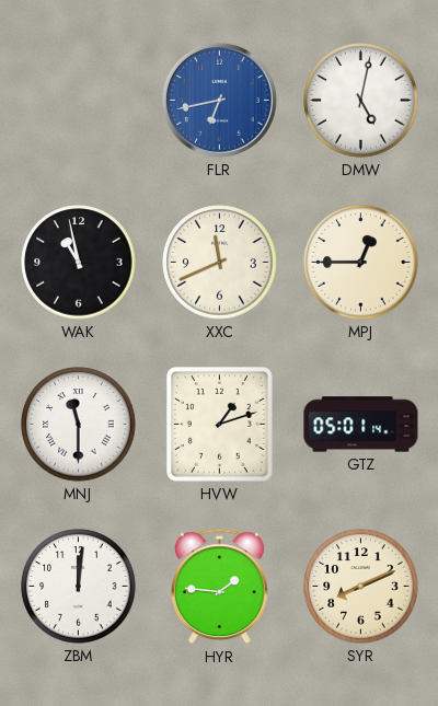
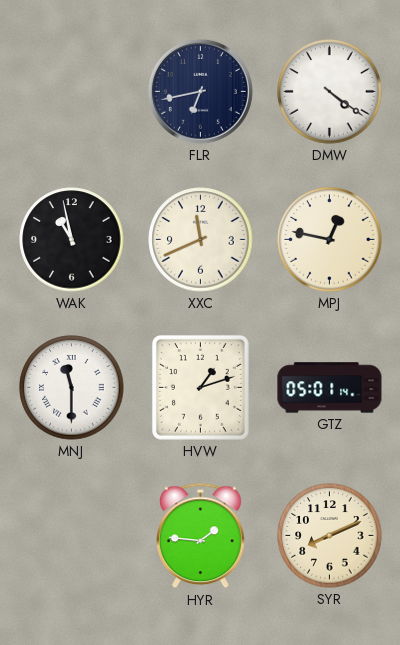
FLR dial: blue -> navy
DMW: 5:02 -> 4:21
MPJ: 12:45 -> 12:47
ZBM: 12:01 -> none
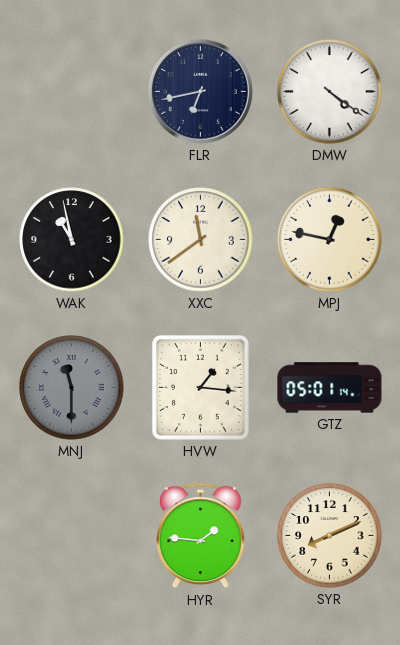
XXC: 11:41 -> 11:39
MNJ dial: white -> grey
HVW: 1:12 -> 1:16
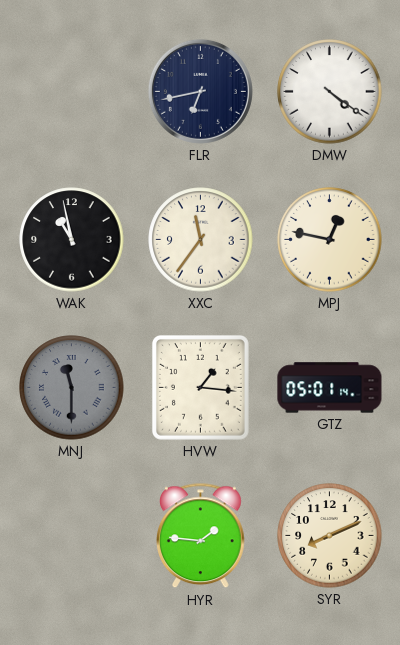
XXC: 11:39 -> 11:36
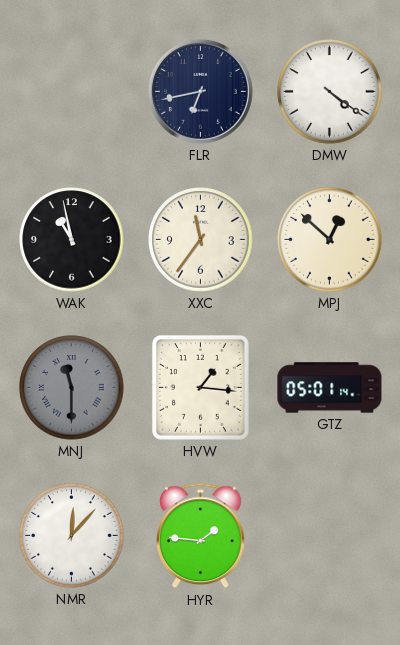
MPJ: 12:47 -> 12:52
NMR: none -> 12:07
SYR: 8:11 -> none
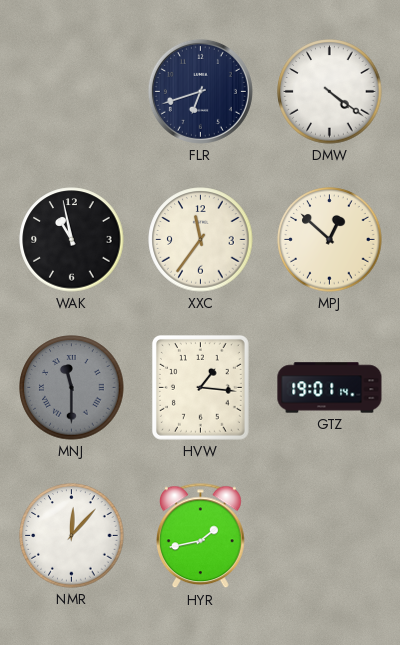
FLR: 6:43 -> 6:42
GTZ: 05:01 -> 19:01
HYR: 1:46 -> 1:43
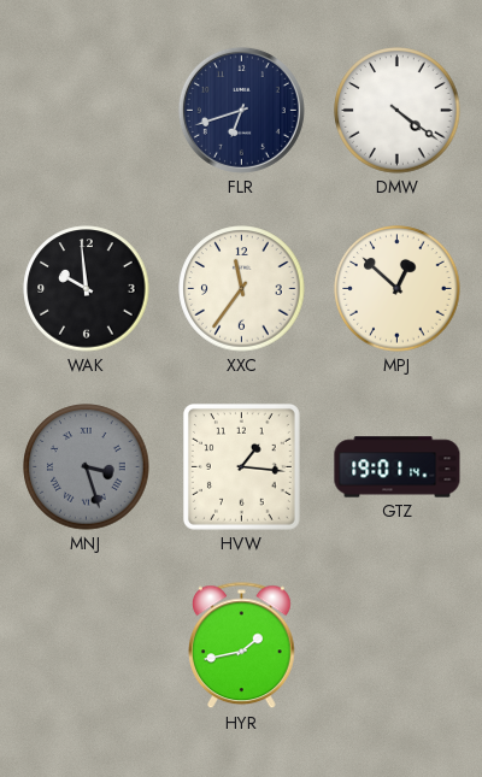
WAK: 10:58 -> 9:59
MNJ: 11:30 -> 3:27
NMR: 12:07 -> none
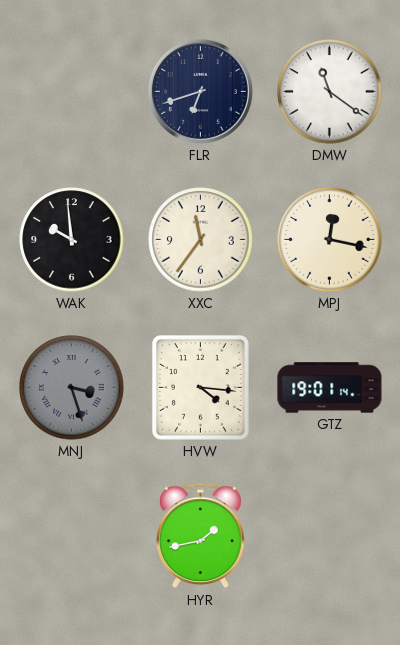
DMW: 4:21 -> 11:21
MPJ: 12:52 -> 12:17
HVW: 1:16 -> 4:16
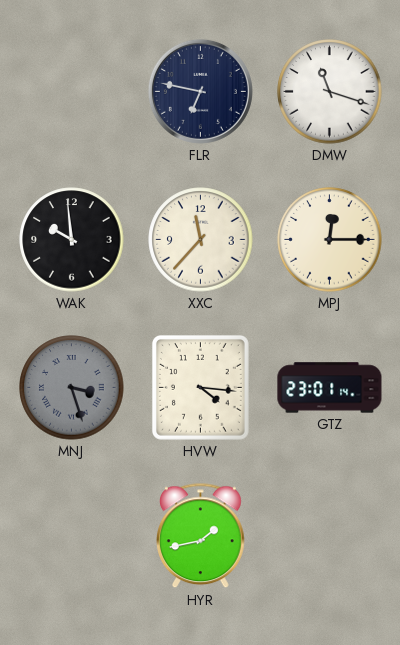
FLR: 6:42 -> 6:47
DMW: 11:21 -> 11:18
XXC: 11:36 -> 11:37
MPJ: 12:17 -> 12:15
GTZ: 19:01 -> 23:01
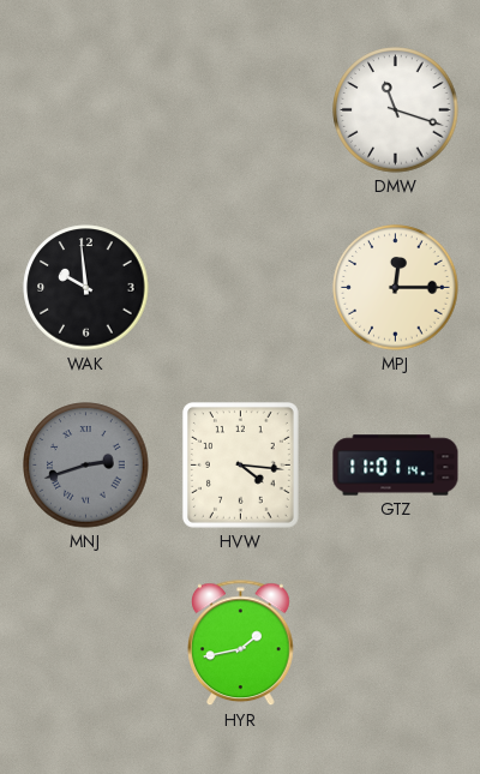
FLR: 6:47 -> none
XXC: 11:37 -> none
MNJ: 3:27 -> 2:42
GTZ: 23:01 -> 11:01
